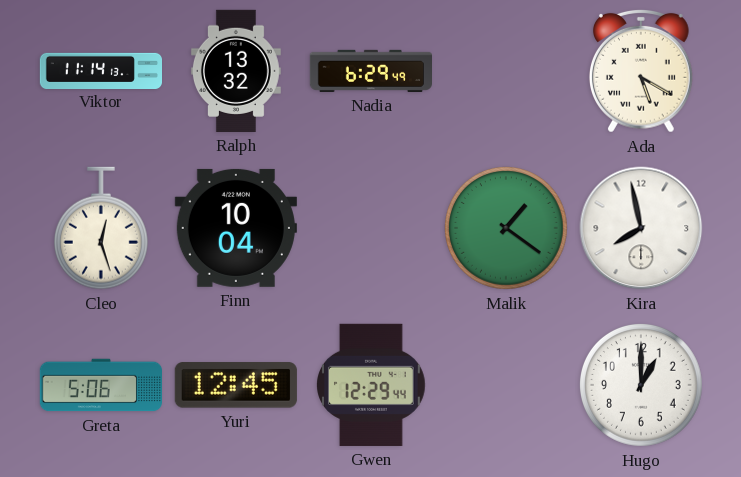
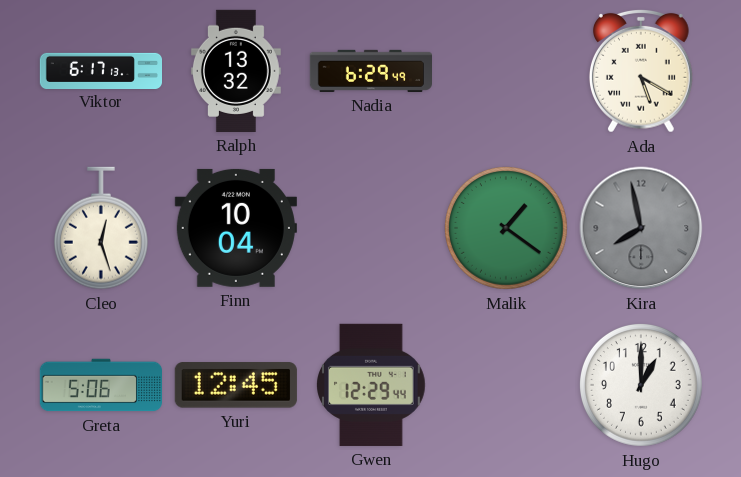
Viktor: 11:14 -> 6:17
Kira dial: white -> grey
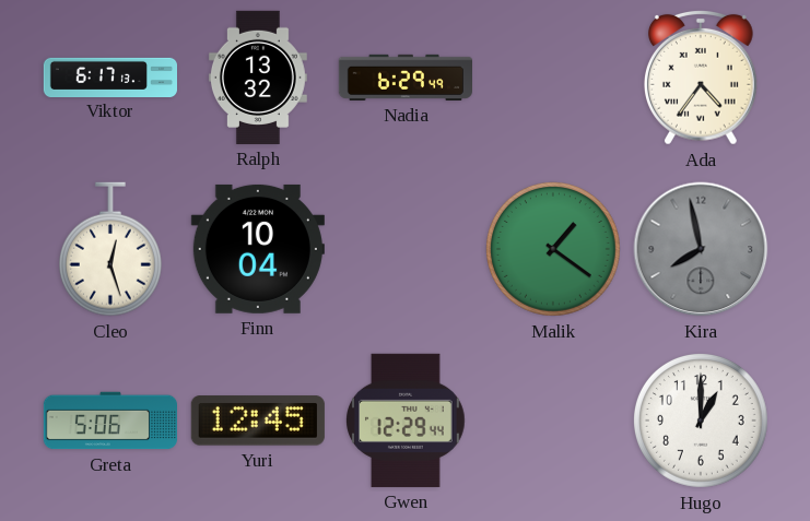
Ada: 5:20 -> 4:36
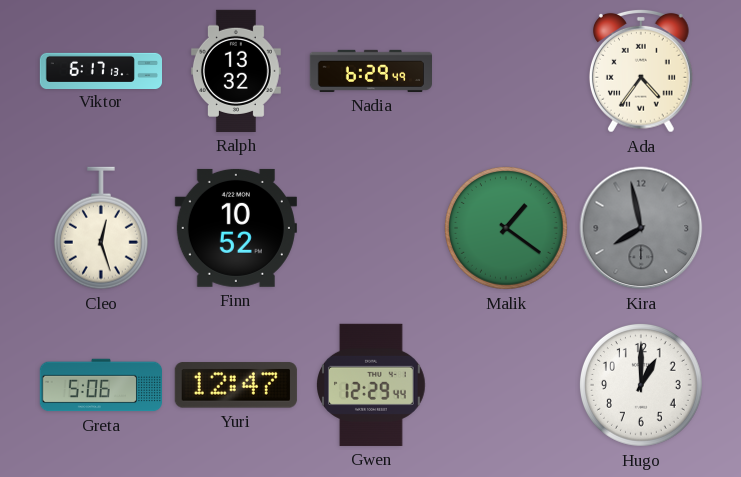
Finn: 10:04 -> 10:52
Yuri: 12:45 -> 12:47
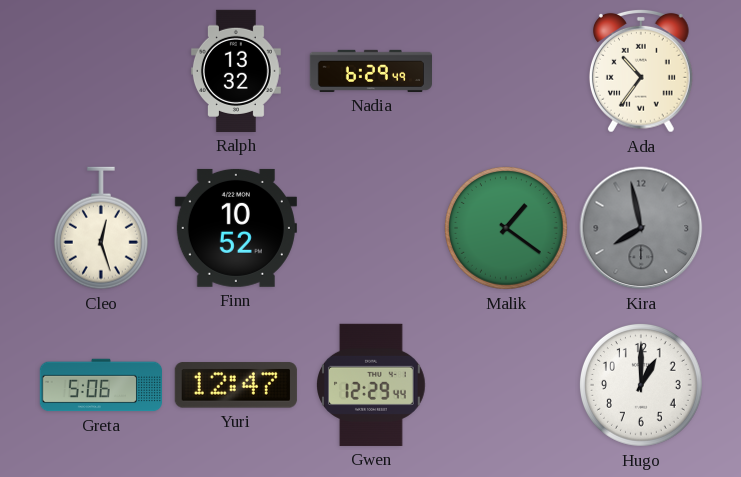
Viktor: 6:17 -> none
Ada: 4:36 -> 10:36
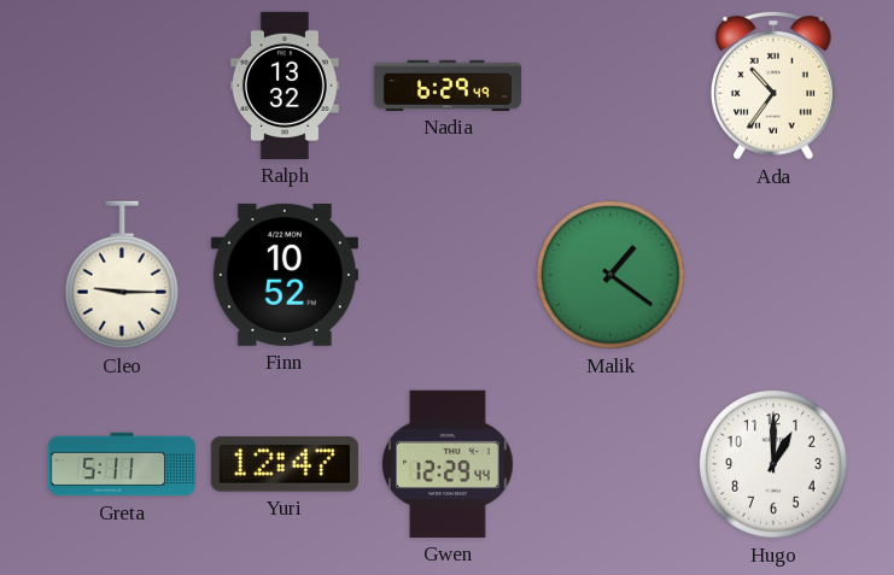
Cleo: 12:27 -> 9:15
Kira: 7:58 -> none
Greta: 5:06 -> 5:11
